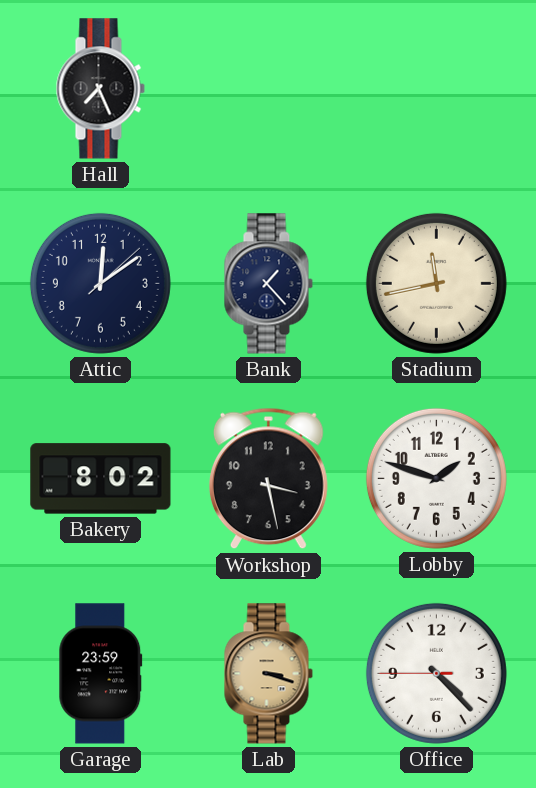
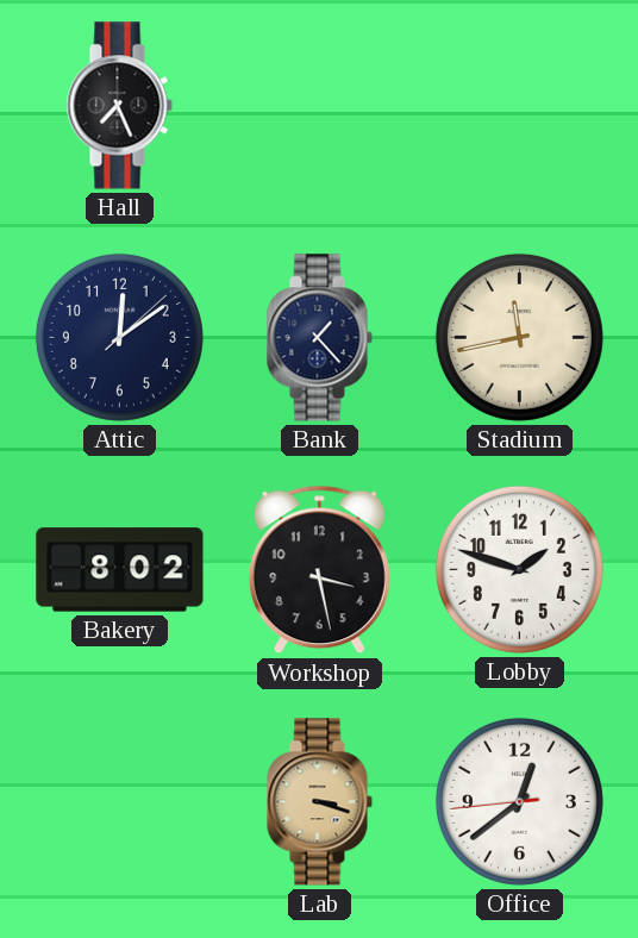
Garage: 23:59 -> none
Office: 4:22 -> 12:38
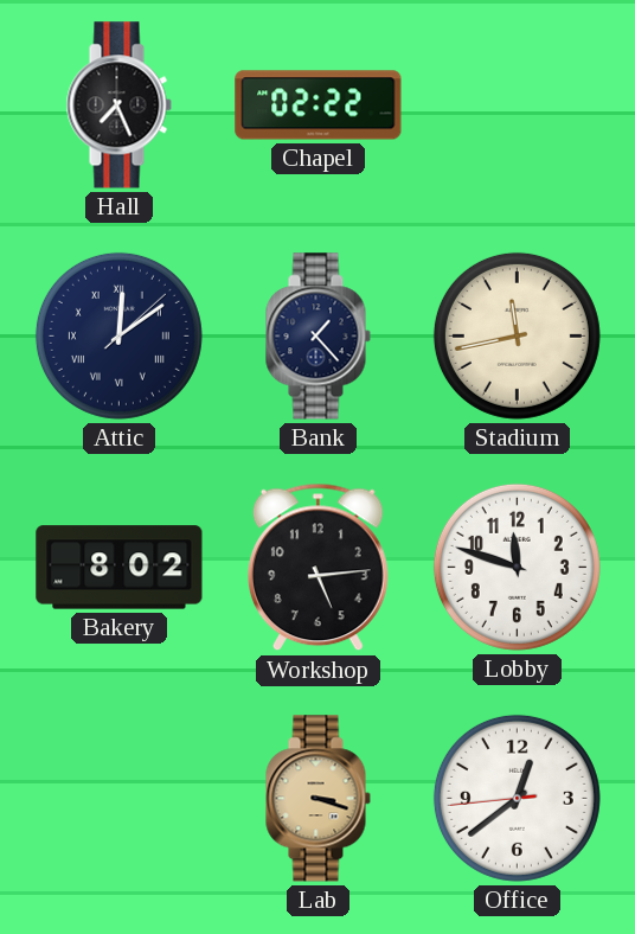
Chapel: none -> 02:22
Attic numerals: Arabic -> Roman
Workshop: 3:28 -> 5:14
Lobby: 1:48 -> 11:48
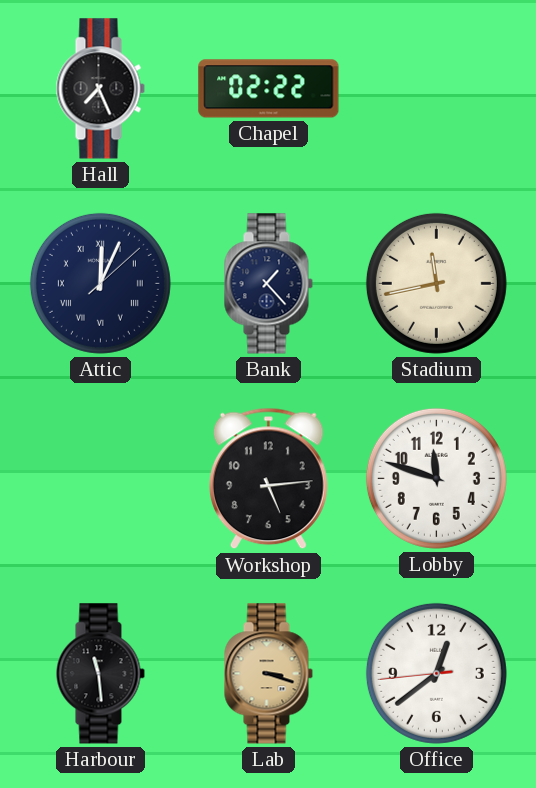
Attic: 12:09 -> 12:04
Bakery: 8:02 -> none
Harbour: none -> 11:29
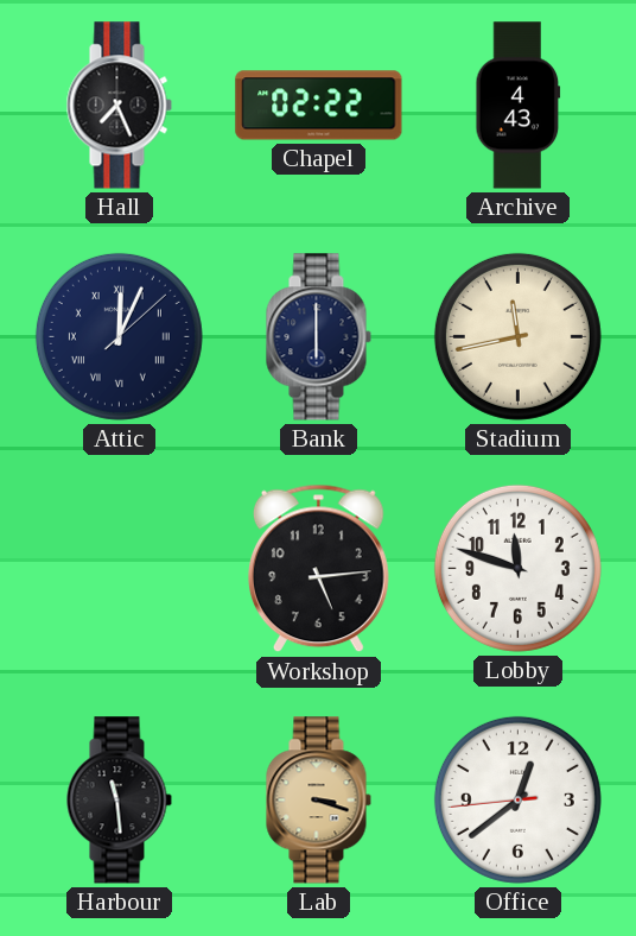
Archive: none -> 4:43
Bank: 1:23 -> 6:00
